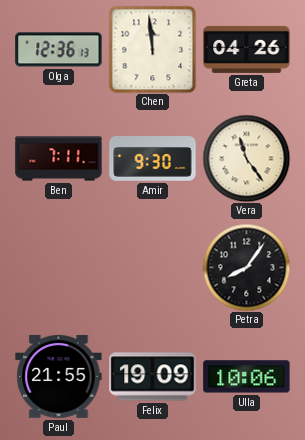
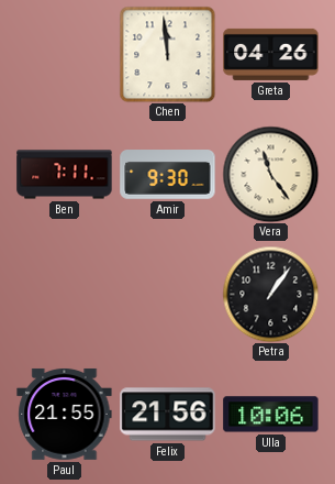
Olga: 12:36 -> none
Petra: 8:06 -> 1:06
Felix: 19:09 -> 21:56
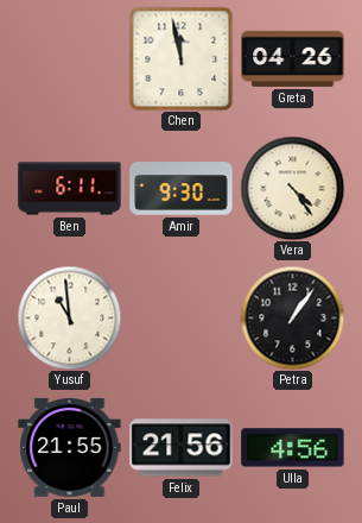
Chen: 11:59 -> 11:58
Ben: 7:11 -> 6:11
Vera: 11:24 -> 4:24
Yusuf: none -> 10:59
Ulla: 10:06 -> 4:56
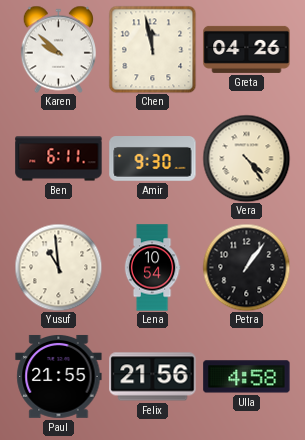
Karen: none -> 9:52
Lena: none -> 10:54
Ulla: 4:56 -> 4:58
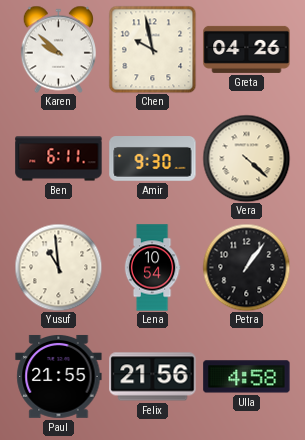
Chen: 11:58 -> 9:58
Vera: 4:24 -> 4:22
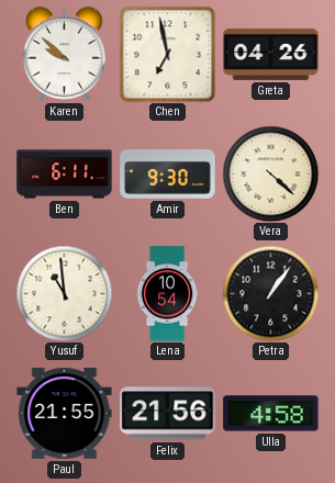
Chen: 9:58 -> 6:58
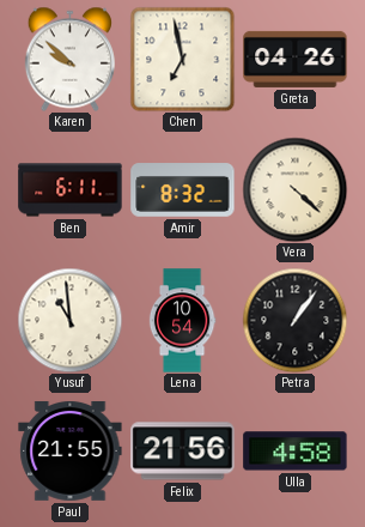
Amir: 9:30 -> 8:32
